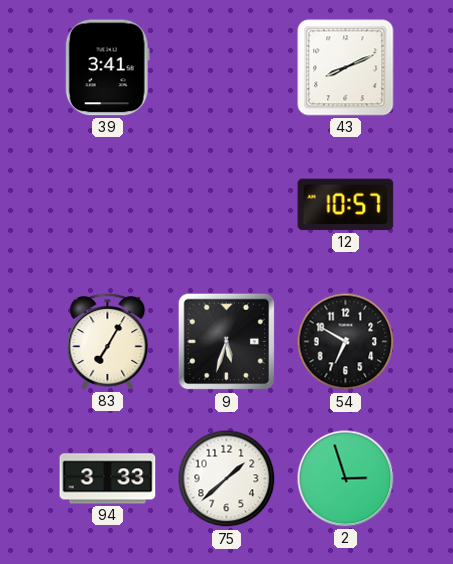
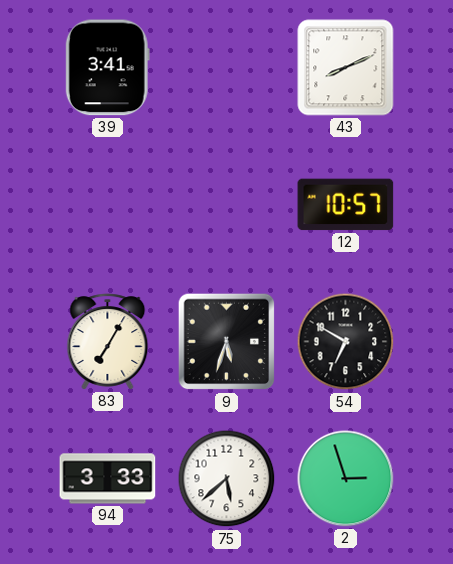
75: 1:38 -> 5:38
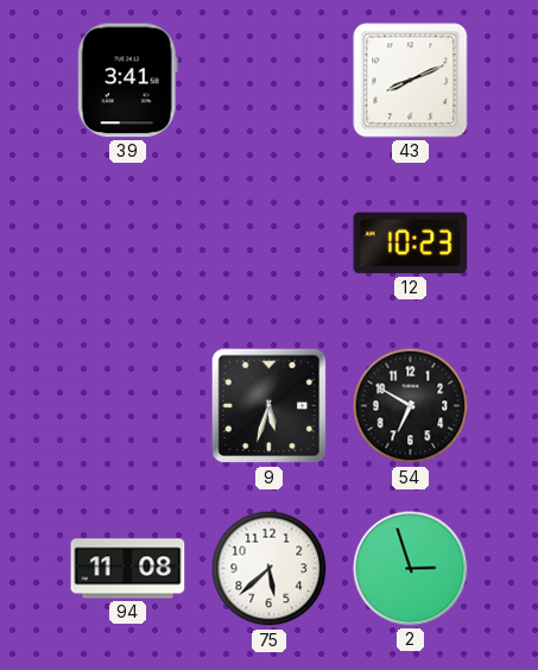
12: 10:57 -> 10:23
83: 7:05 -> none
94: 3:33 -> 11:08
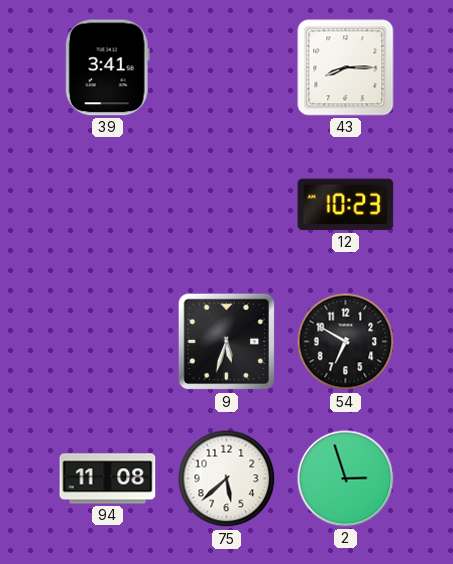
43: 8:11 -> 8:15
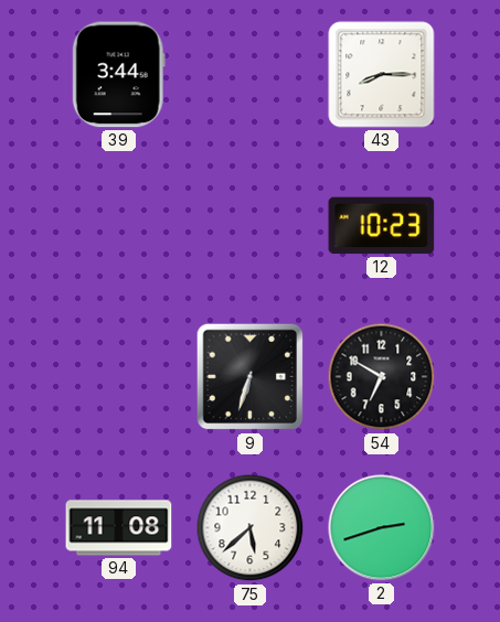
39: 3:41 -> 3:44
9: 5:33 -> 6:33
2: 2:57 -> 2:42
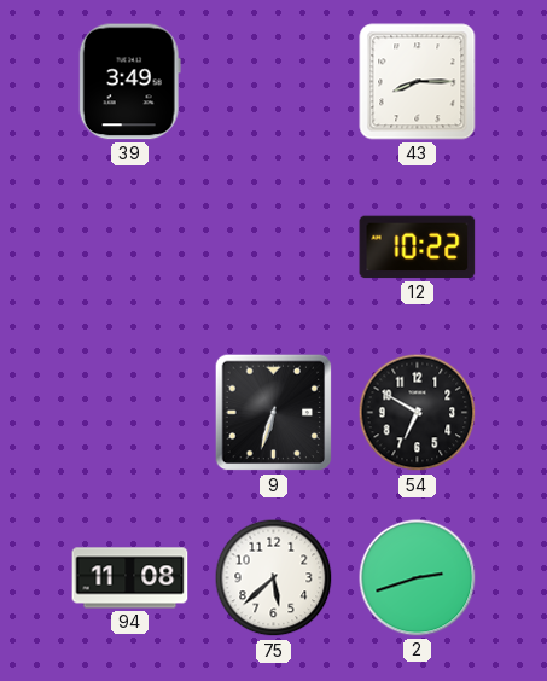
39: 3:44 -> 3:49
12: 10:23 -> 10:22
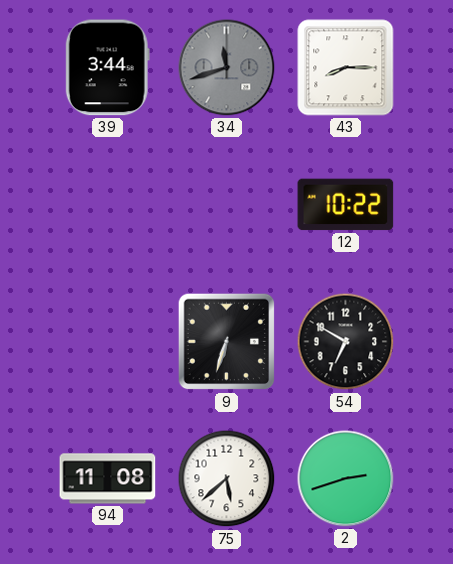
39: 3:49 -> 3:44
34: none -> 11:42
